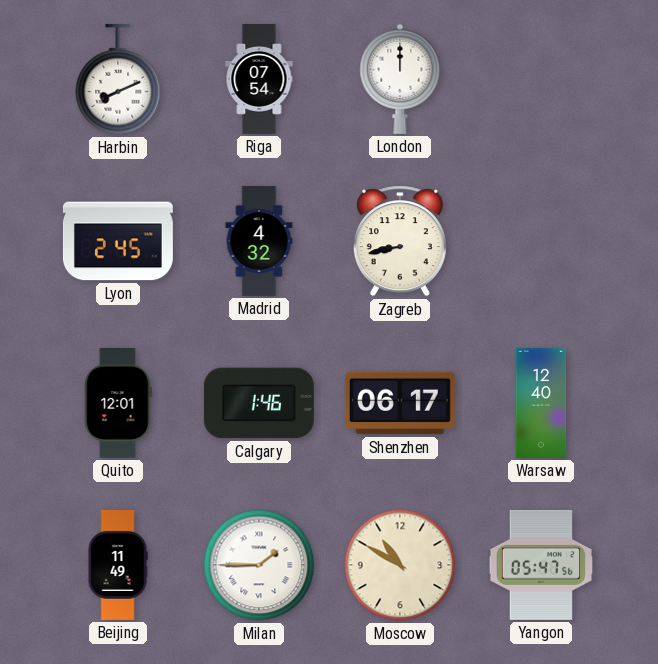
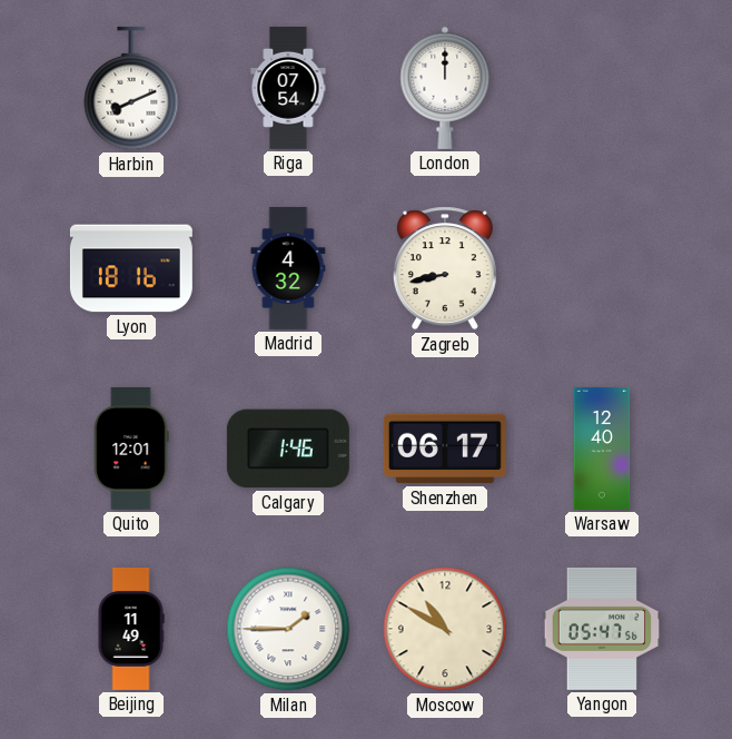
Lyon: 2:45 -> 18:16
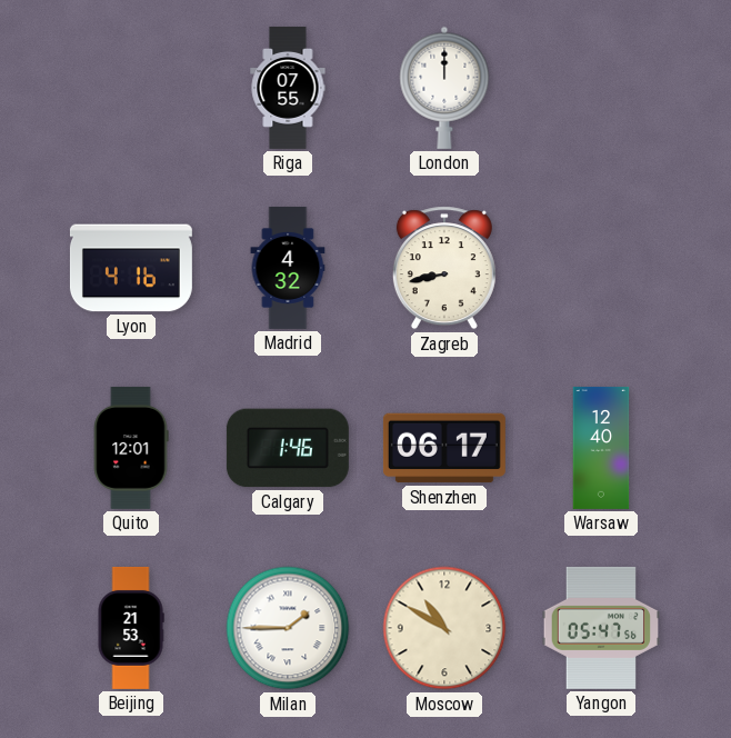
Harbin: 8:11 -> none
Riga: 07:54 -> 07:55
Lyon: 18:16 -> 4:16
Beijing: 11:49 -> 21:53
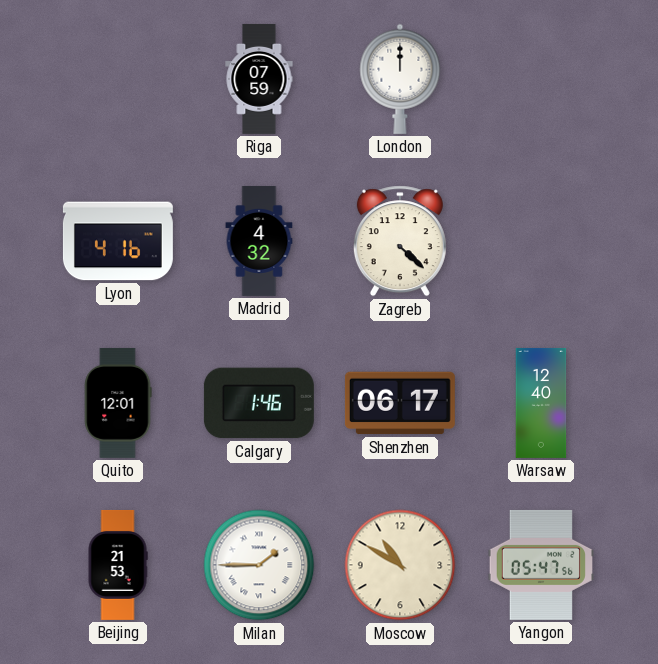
Riga: 07:55 -> 07:59
Zagreb: 8:43 -> 4:22
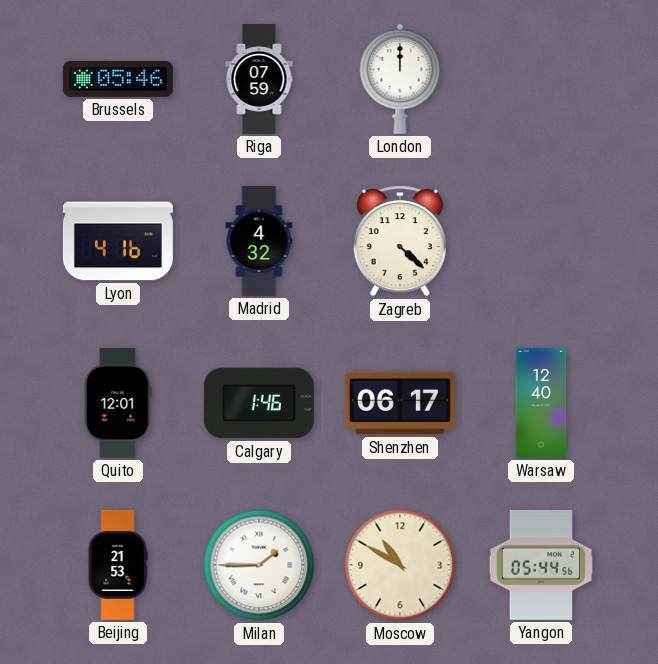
Brussels: none -> 05:46
Yangon: 05:47 -> 05:44
